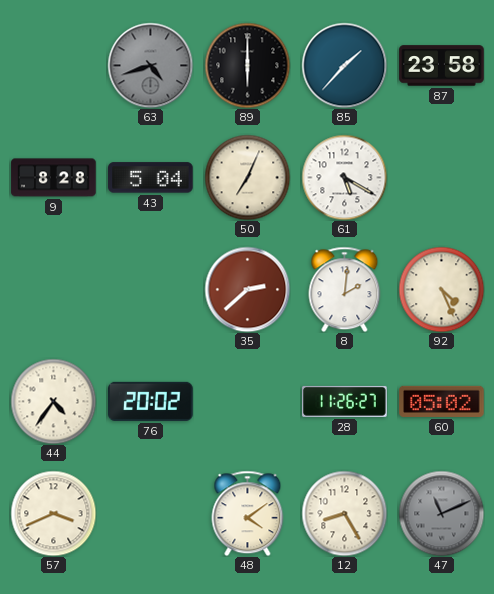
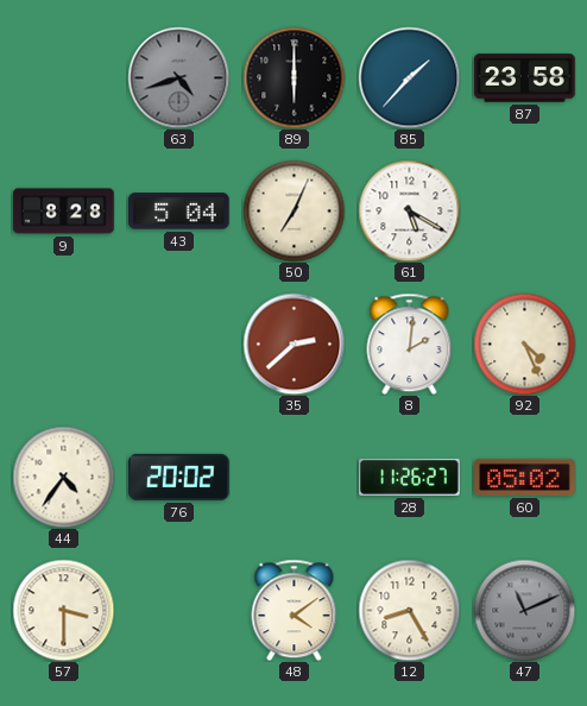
57: 3:41 -> 3:30
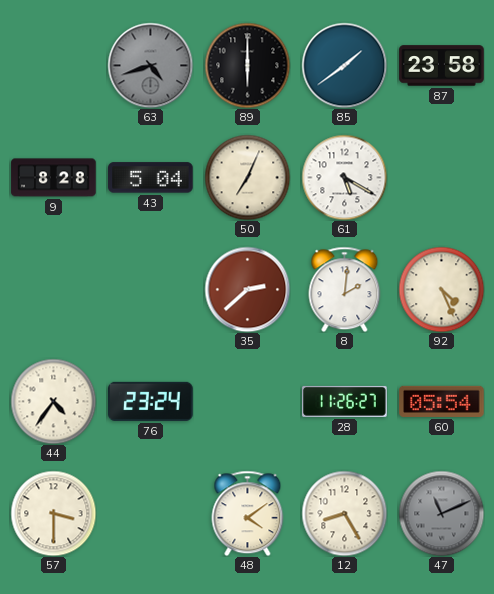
85: 1:37 -> 1:39
76: 20:02 -> 23:24
60: 05:02 -> 05:54
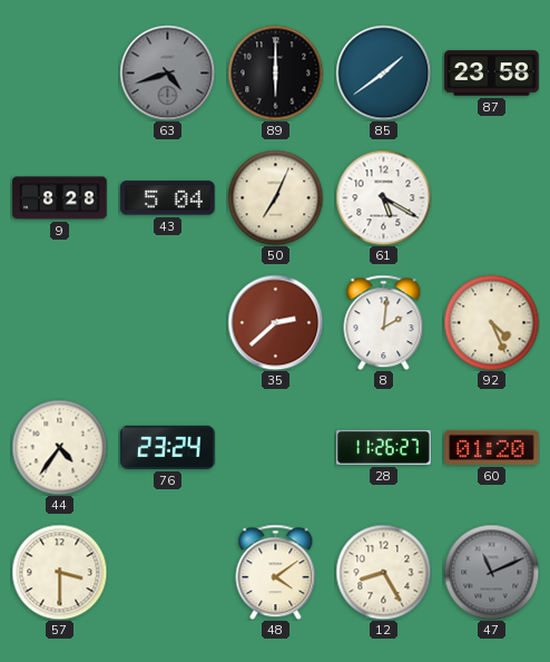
60: 05:54 -> 01:20
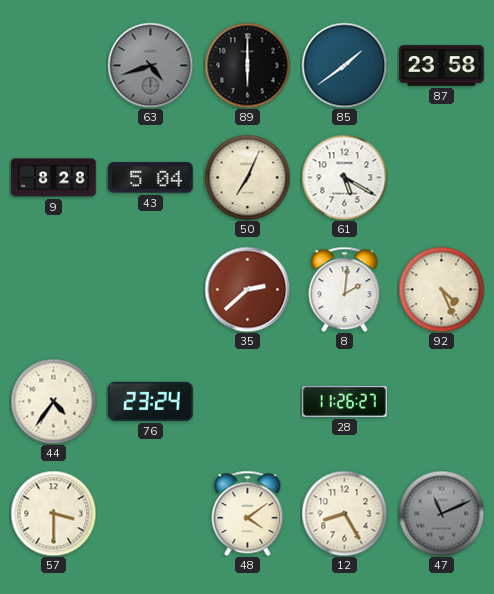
60: 01:20 -> none
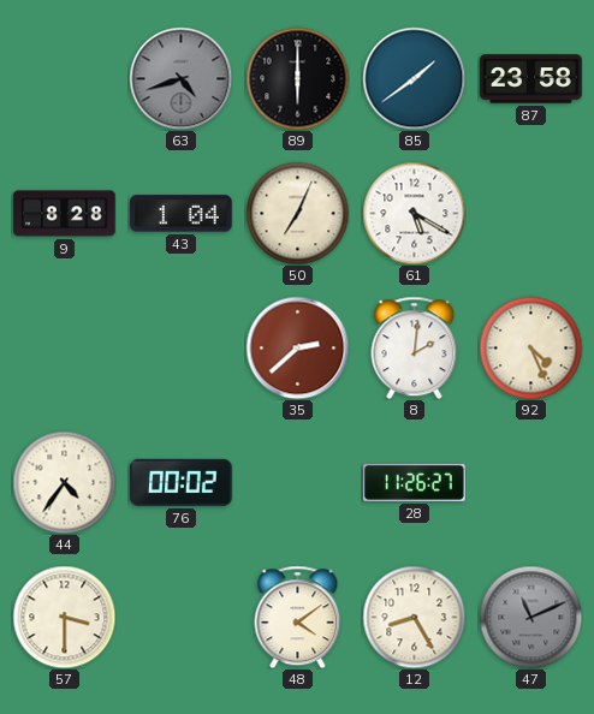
43: 5:04 -> 1:04
76: 23:24 -> 00:02
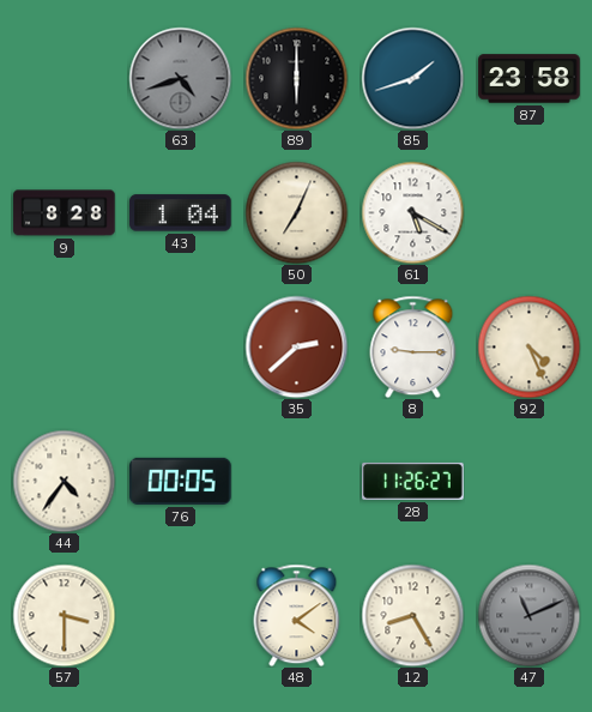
85: 1:39 -> 1:42
8: 2:01 -> 9:15
76: 00:02 -> 00:05
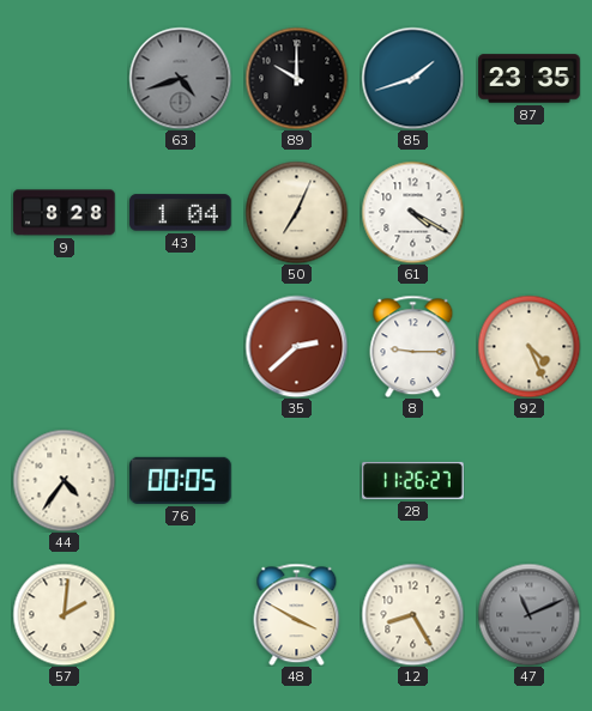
89: 6:00 -> 10:00
87: 23:58 -> 23:35
61: 5:20 -> 4:20
57: 3:30 -> 2:01
48: 4:09 -> 3:50
